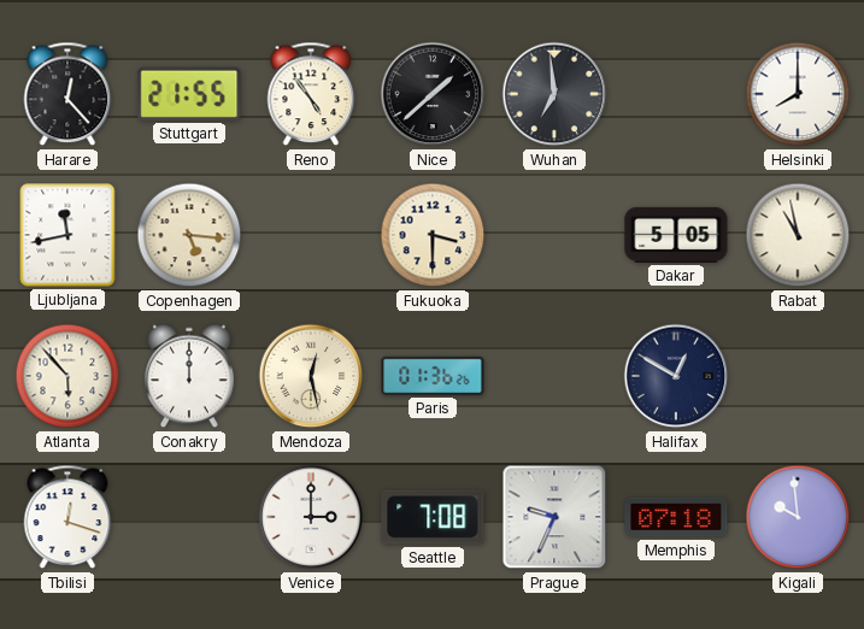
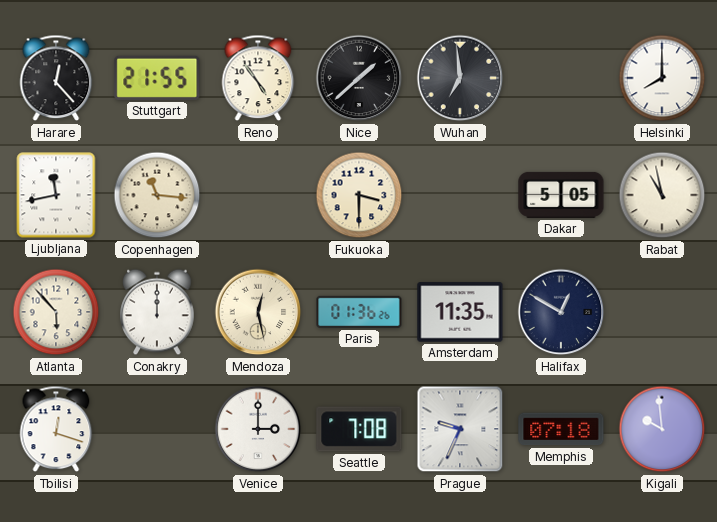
Copenhagen: 5:16 -> 11:16
Amsterdam: none -> 11:35
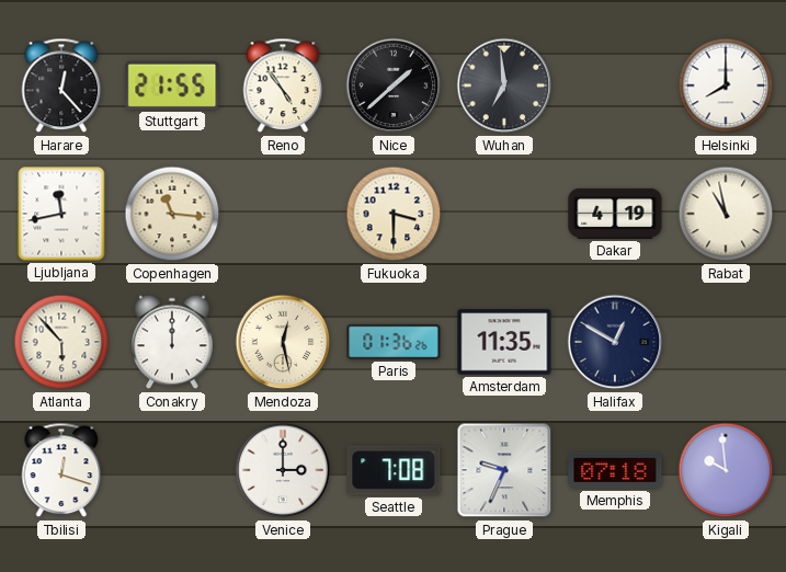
Dakar: 5:05 -> 4:19
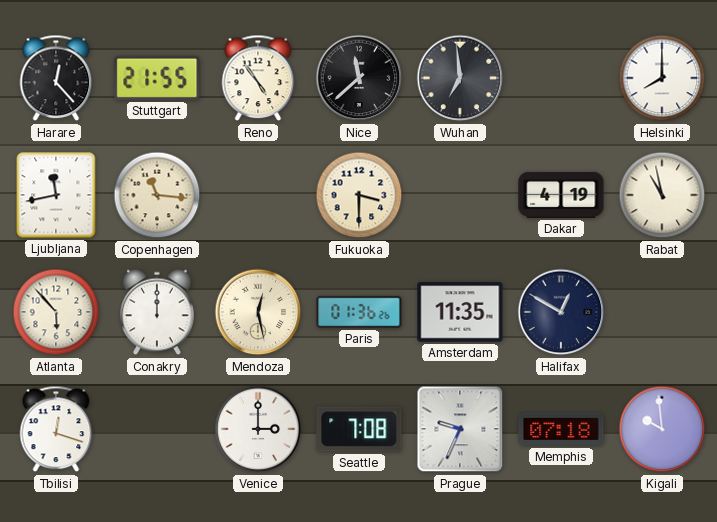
Nice: 1:38 -> 11:38
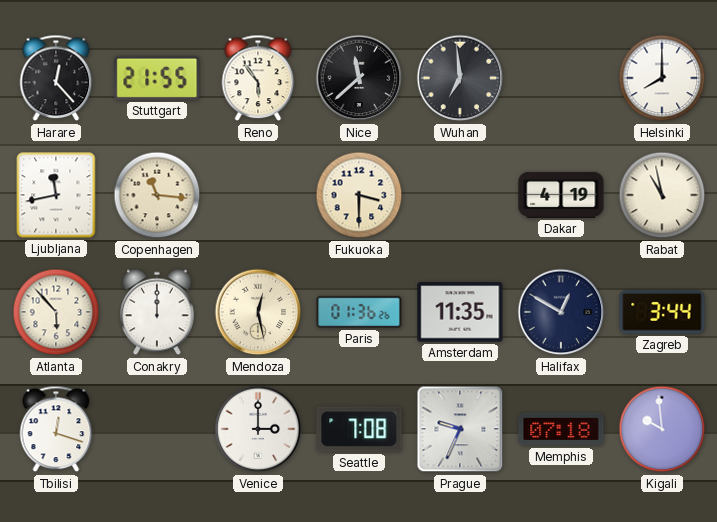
Reno: 4:54 -> 5:54
Zagreb: none -> 3:44
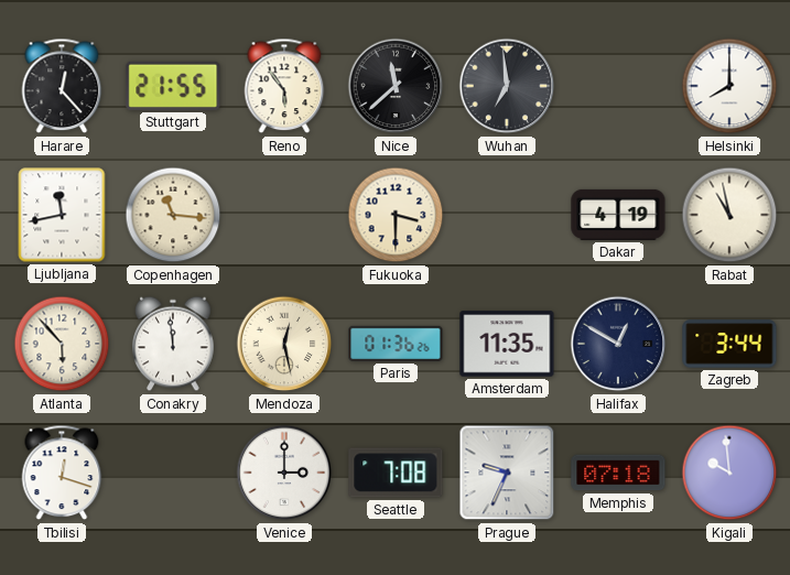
Conakry: 12:00 -> 11:59
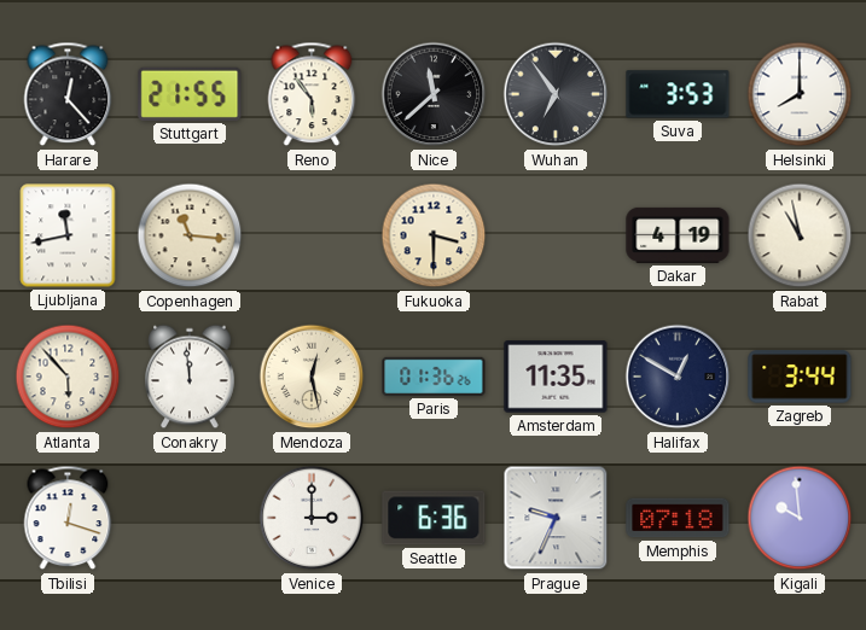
Wuhan: 6:59 -> 6:54
Suva: none -> 3:53
Seattle: 7:08 -> 6:36
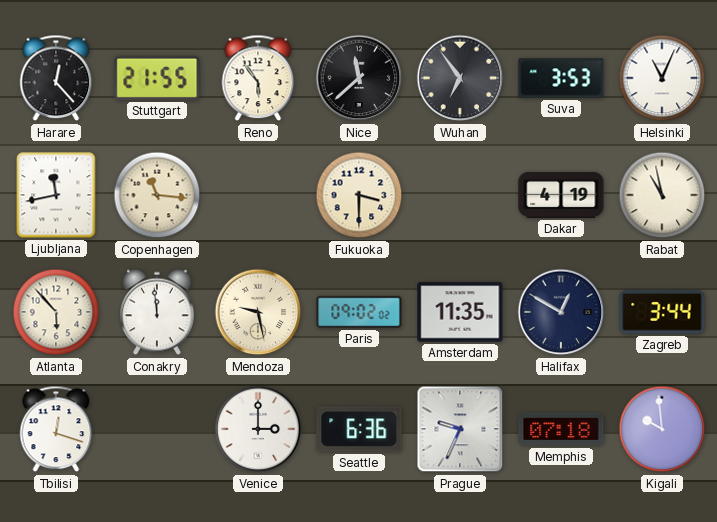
Helsinki: 8:00 -> 11:04
Mendoza: 12:28 -> 9:28
Paris: 01:36 -> 09:02
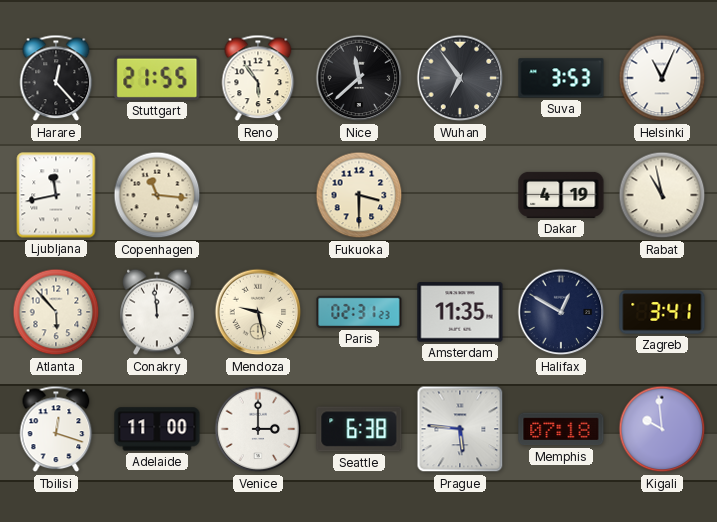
Paris: 09:02 -> 02:31
Zagreb: 3:44 -> 3:41
Adelaide: none -> 11:00
Seattle: 6:36 -> 6:38
Prague: 9:34 -> 5:46
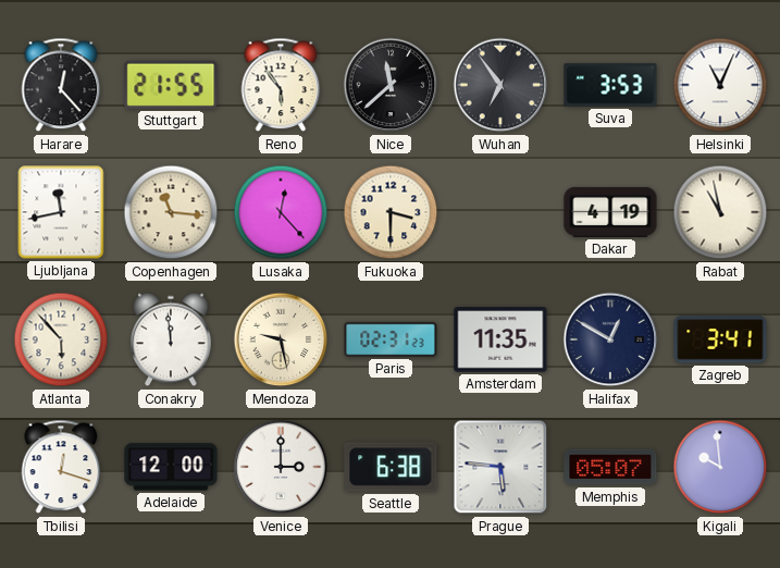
Lusaka: none -> 12:23
Adelaide: 11:00 -> 12:00
Memphis: 07:18 -> 05:07
